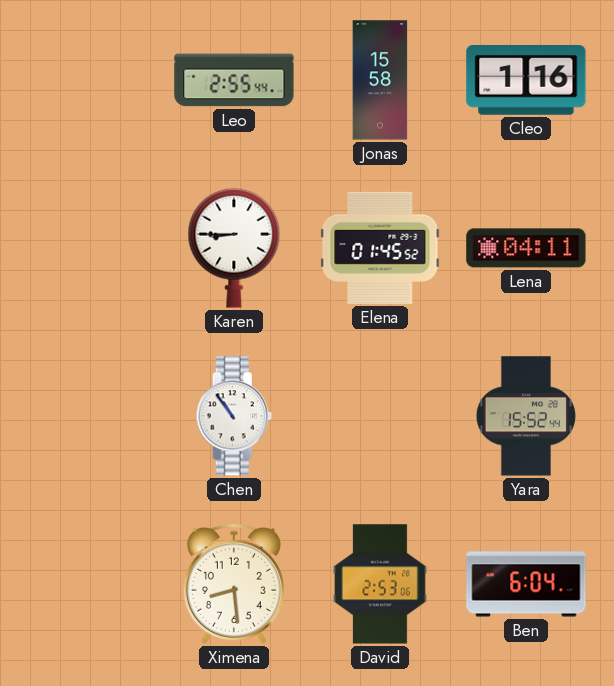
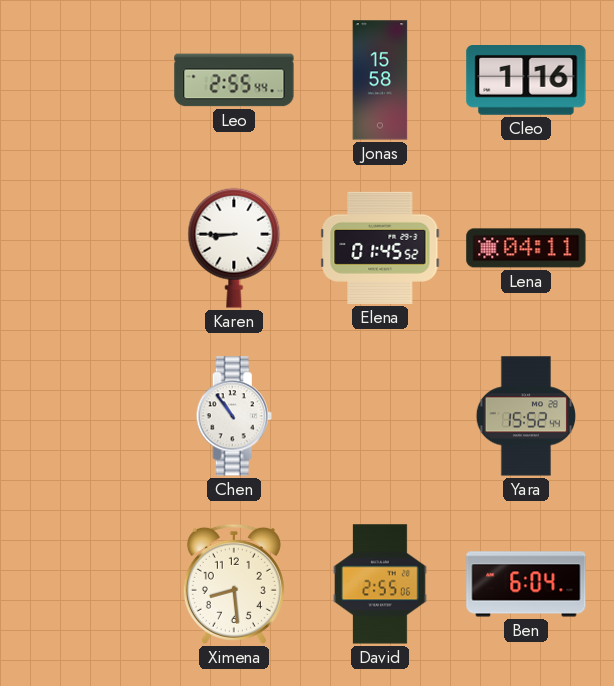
David: 2:53 -> 2:55
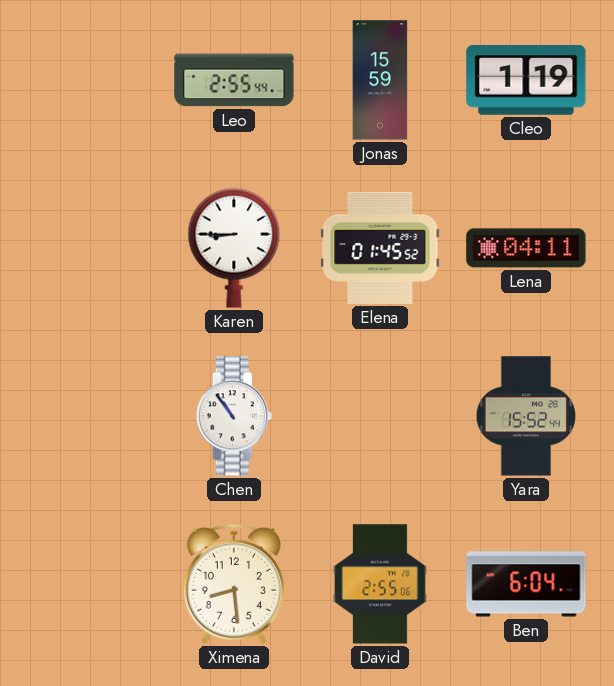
Jonas: 15:58 -> 15:59
Cleo: 1:16 -> 1:19
